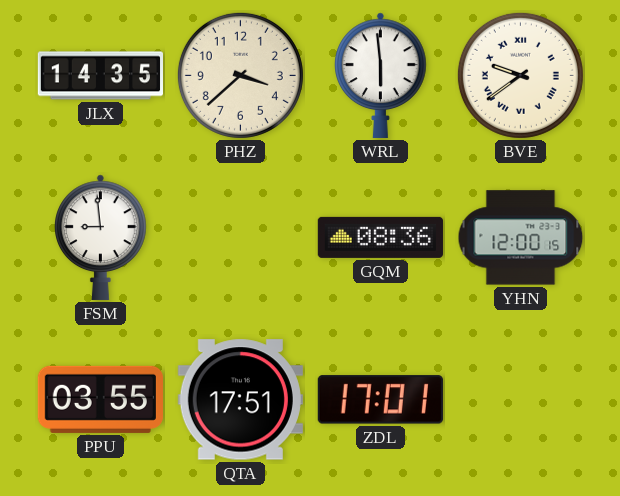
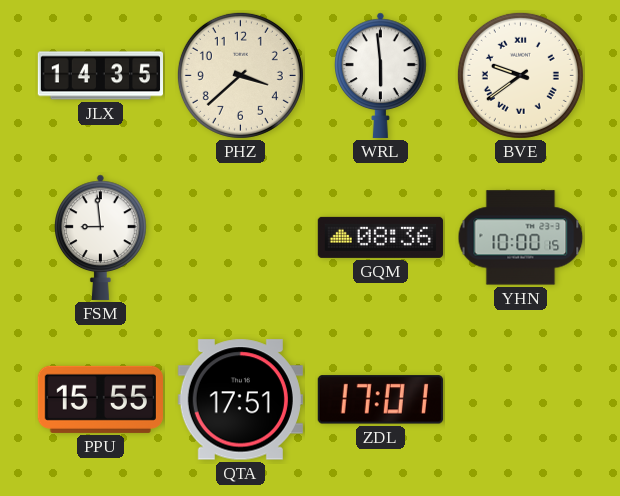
YHN: 12:00 -> 10:00
PPU: 03:55 -> 15:55
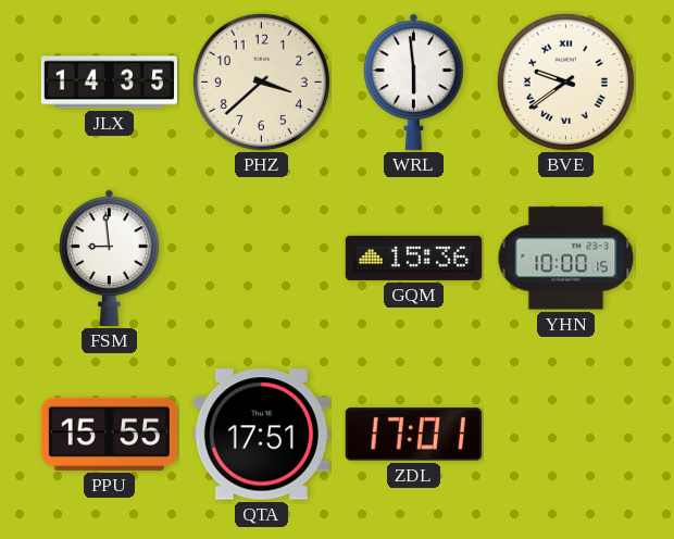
GQM: 08:36 -> 15:36
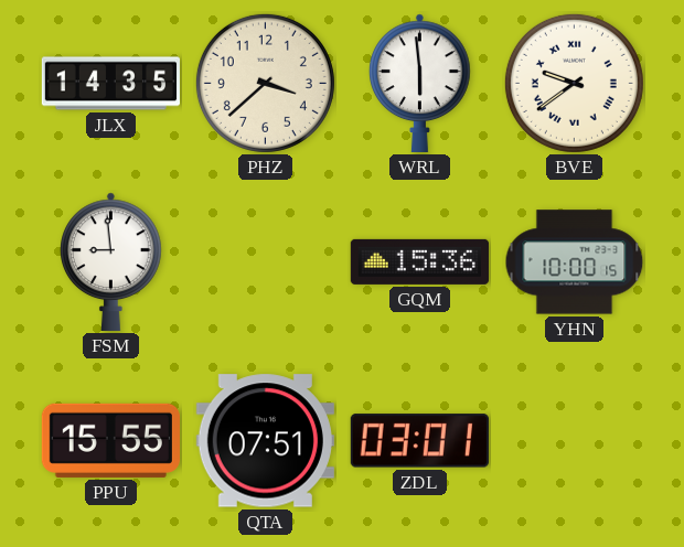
QTA: 17:51 -> 07:51
ZDL: 17:01 -> 03:01
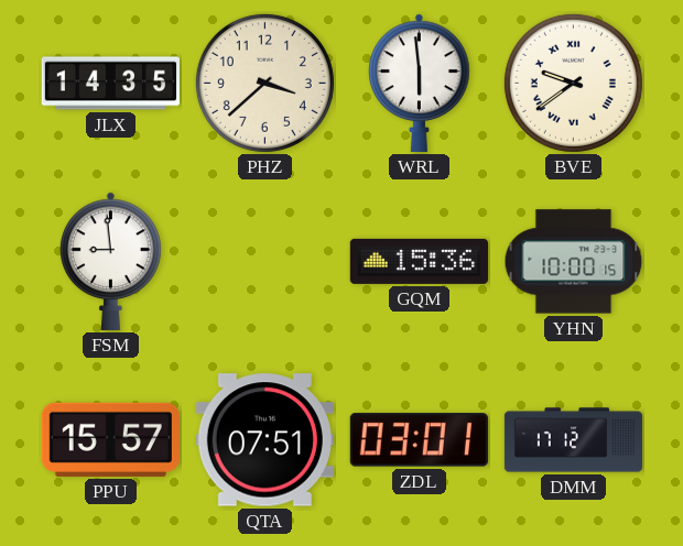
PPU: 15:55 -> 15:57
DMM: none -> 17:12
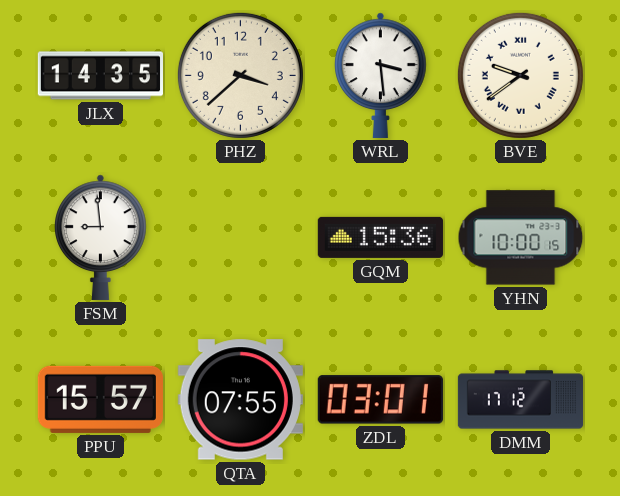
WRL: 5:59 -> 3:29
QTA: 07:51 -> 07:55
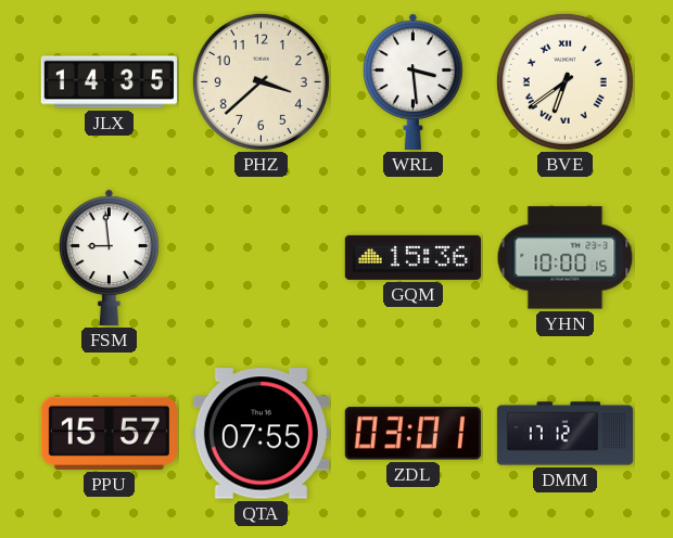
BVE: 9:39 -> 6:39
